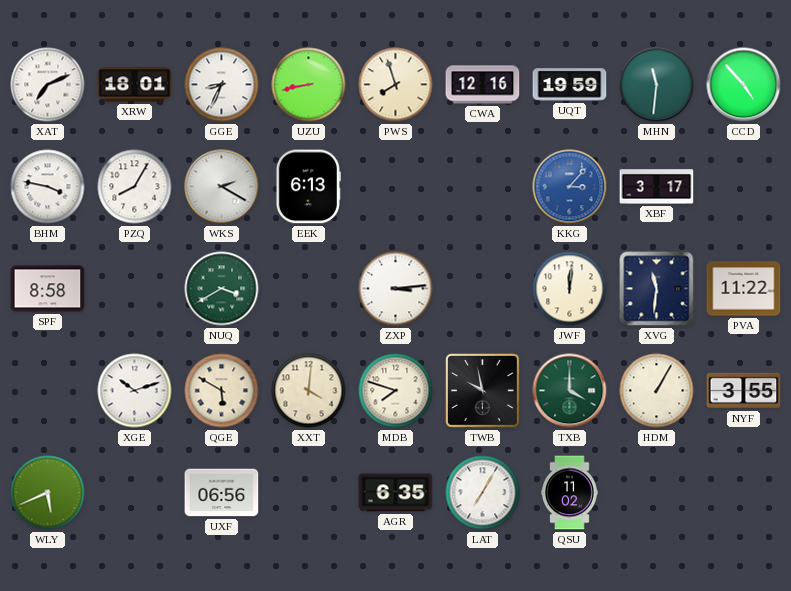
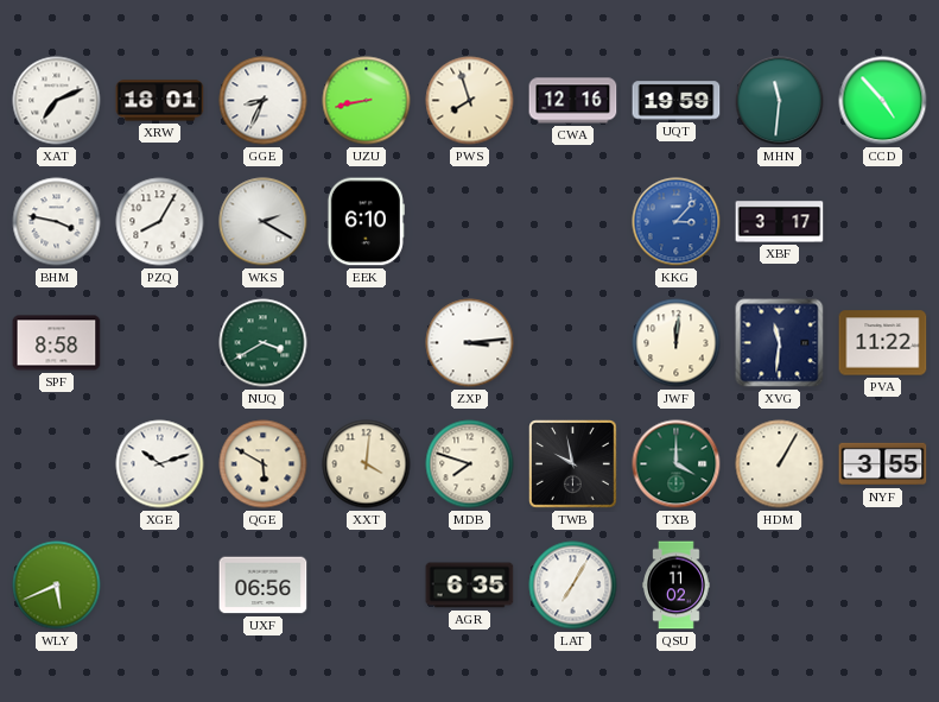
EEK: 6:13 -> 6:10
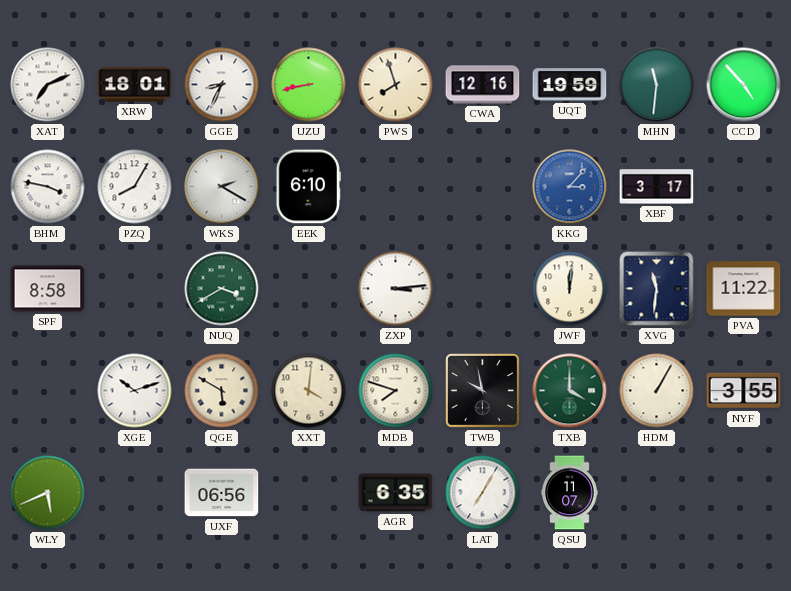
QSU: 11:02 -> 11:07
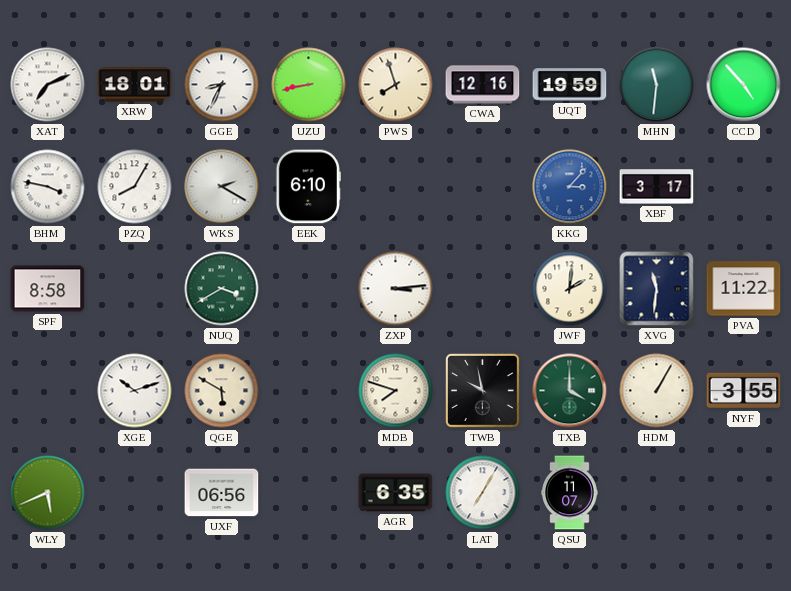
JWF: 12:01 -> 2:01
XXT: 4:01 -> none
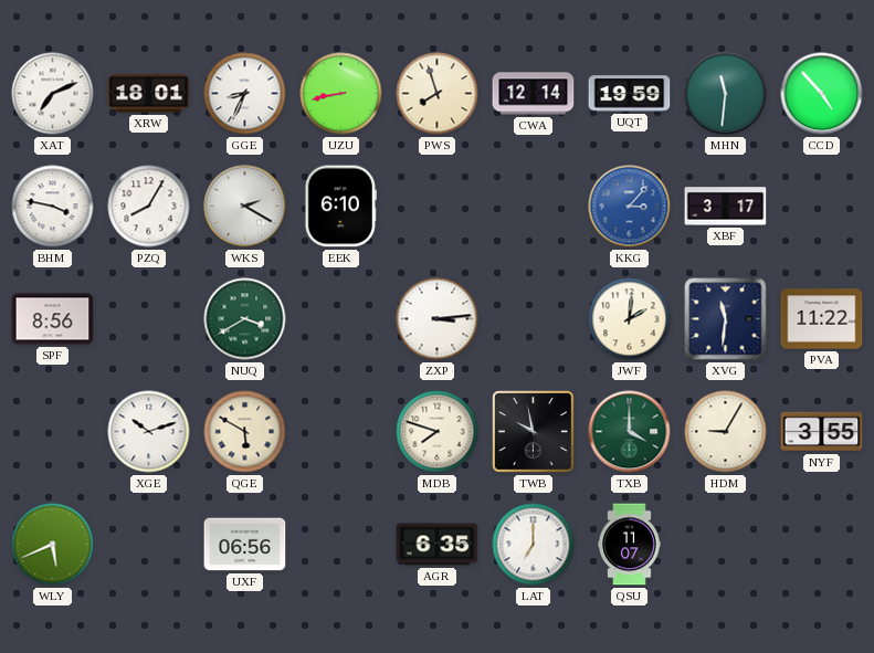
CWA: 12:16 -> 12:14
SPF: 8:58 -> 8:56
HDM: 1:05 -> 9:05
LAT: 7:05 -> 7:00
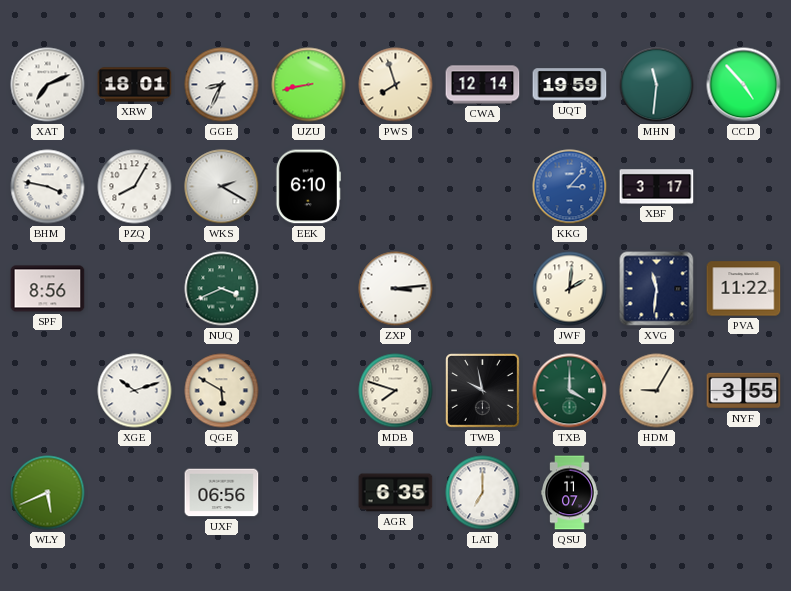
NUQ: 3:40 -> 3:41
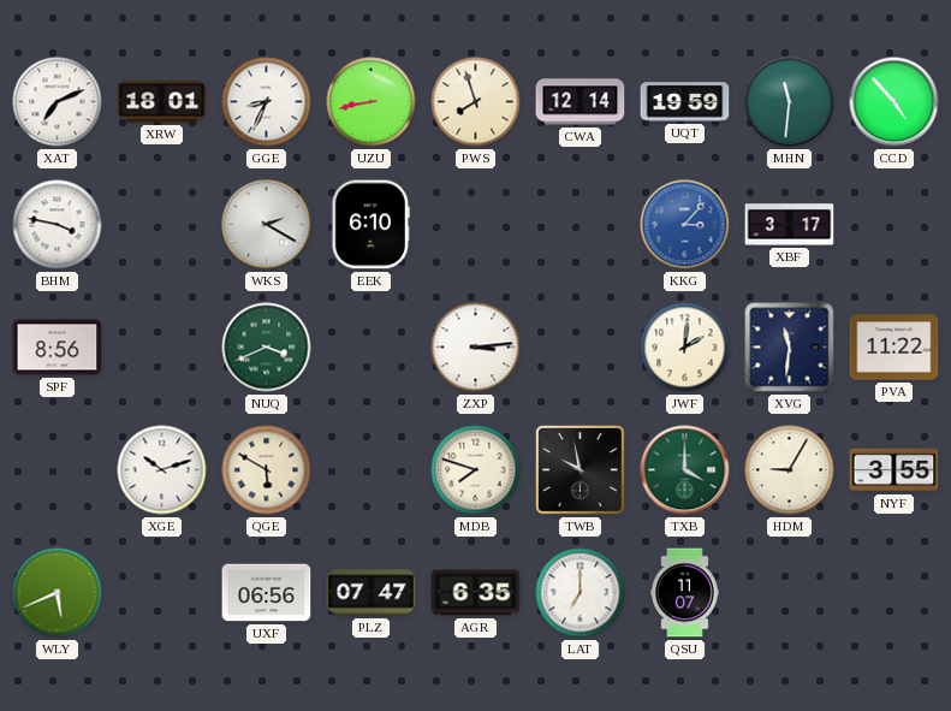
PZQ: 8:05 -> none
PLZ: none -> 07:47
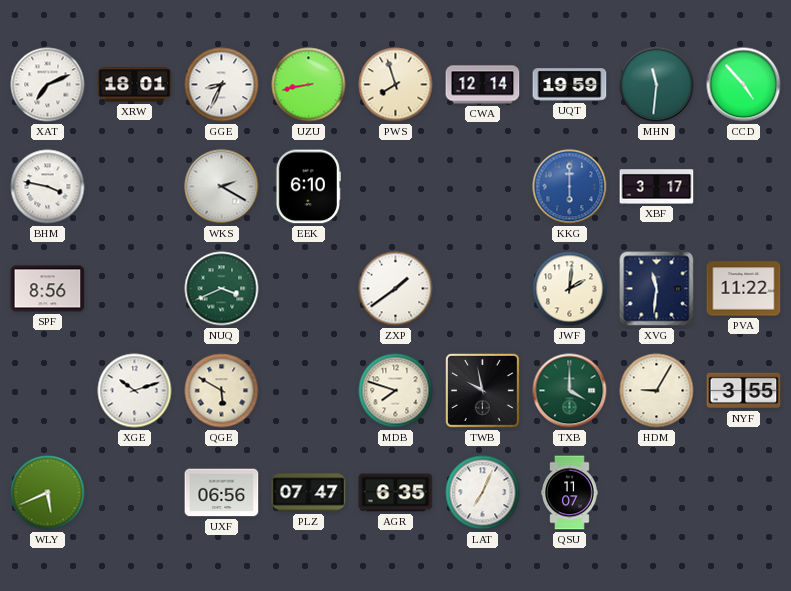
KKG: 3:07 -> 6:00
ZXP: 3:14 -> 1:39
LAT: 7:00 -> 7:04
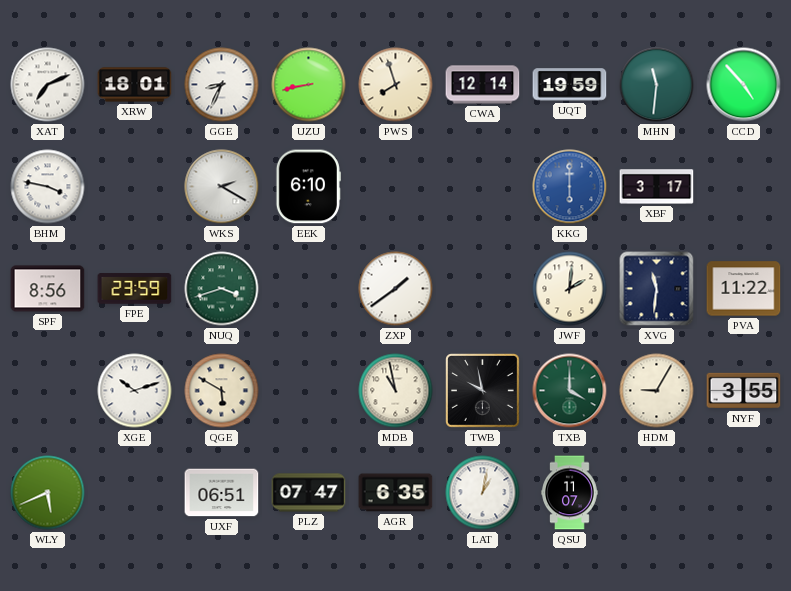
FPE: none -> 23:59
NUQ: 3:41 -> 3:42
MDB: 7:48 -> 10:58
UXF: 06:56 -> 06:51
LAT: 7:04 -> 1:02
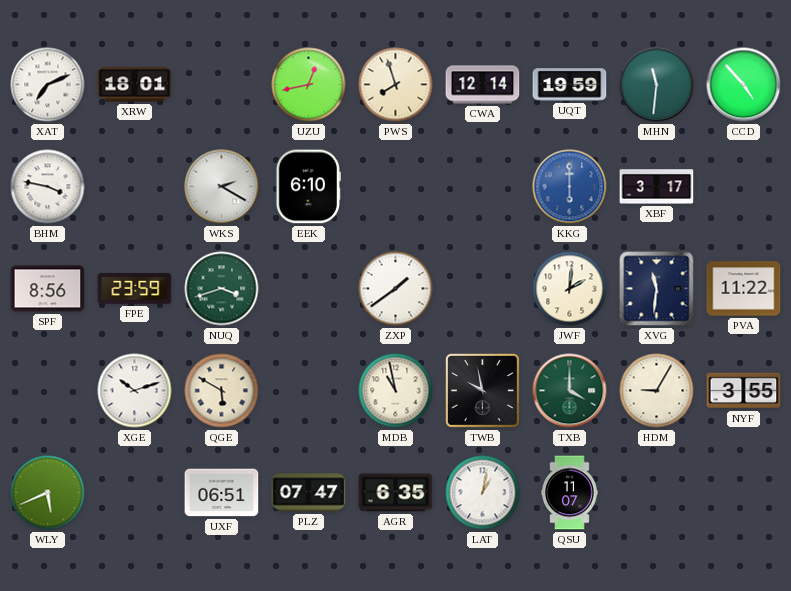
GGE: 8:34 -> none
UZU: 8:43 -> 12:43
